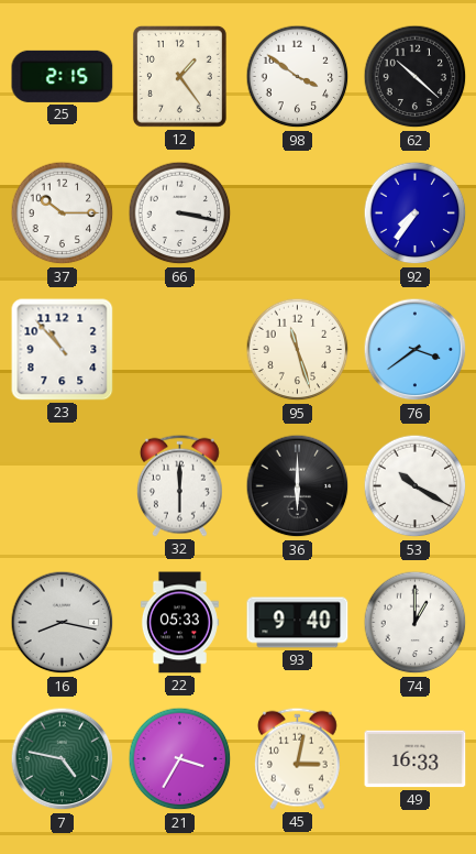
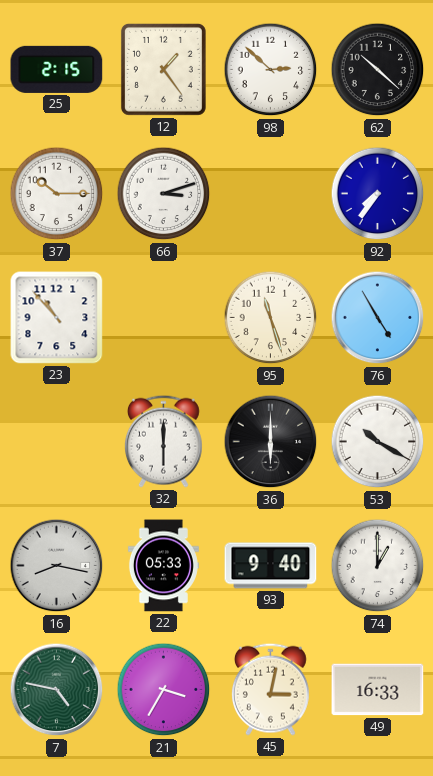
98: 3:51 -> 2:52
66: 3:17 -> 3:12
76: 3:39 -> 4:55
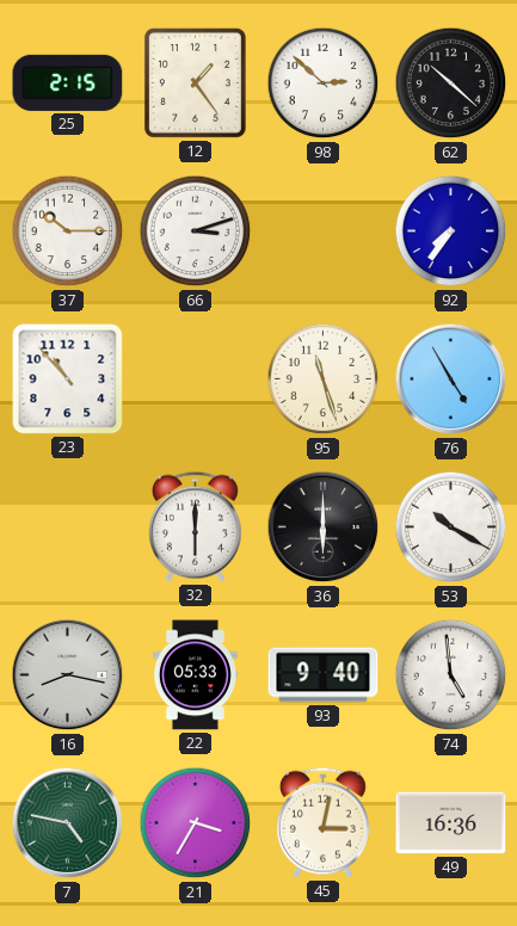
74: 1:00 -> 4:59
49: 16:33 -> 16:36
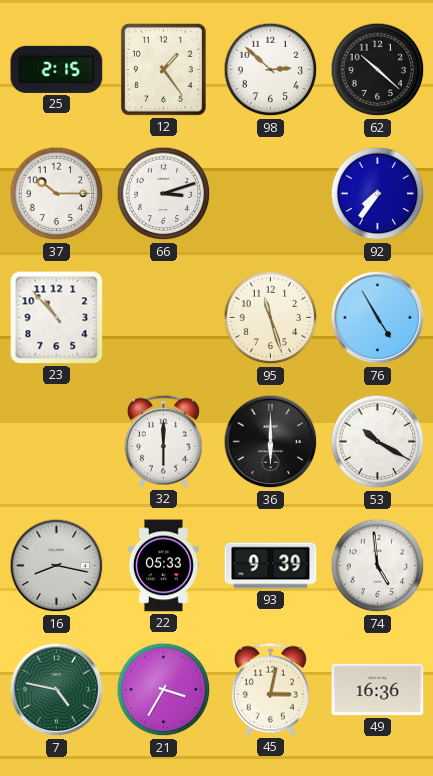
93: 9:40 -> 9:39
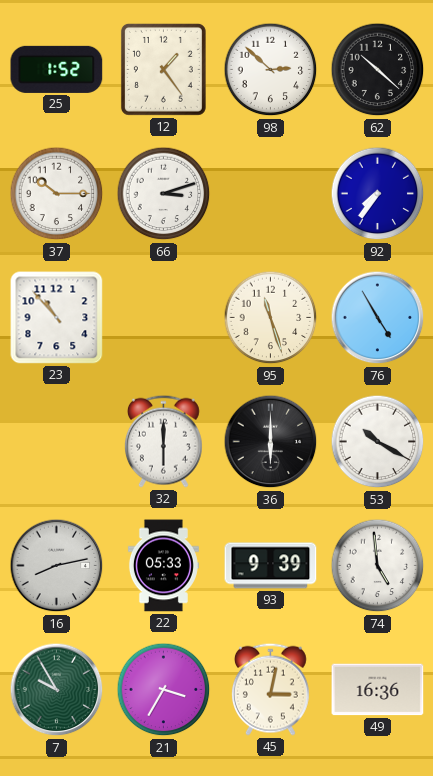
25: 2:15 -> 1:52
16: 8:17 -> 8:13
7: 4:47 -> 9:55
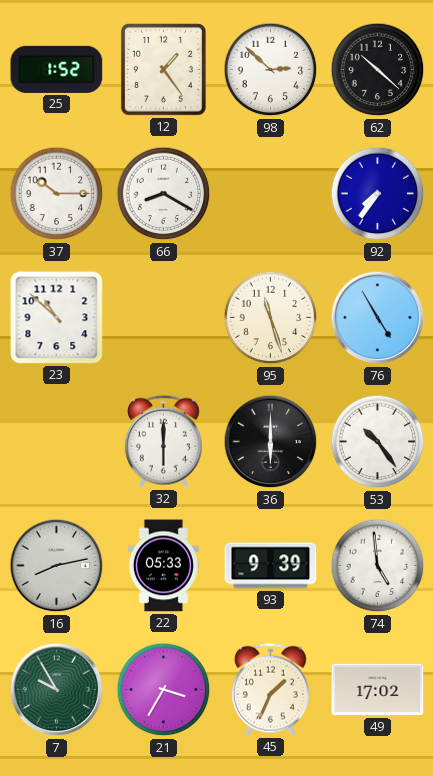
66: 3:12 -> 8:20
23: 10:53 -> 10:52
53: 10:20 -> 10:24
45: 3:02 -> 1:34
49: 16:36 -> 17:02
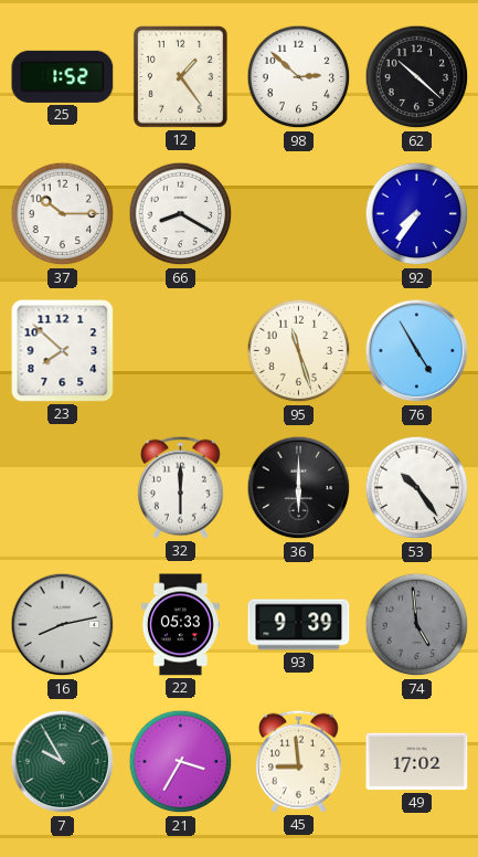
23: 10:52 -> 7:52
74 dial: white -> grey
45: 1:34 -> 8:59
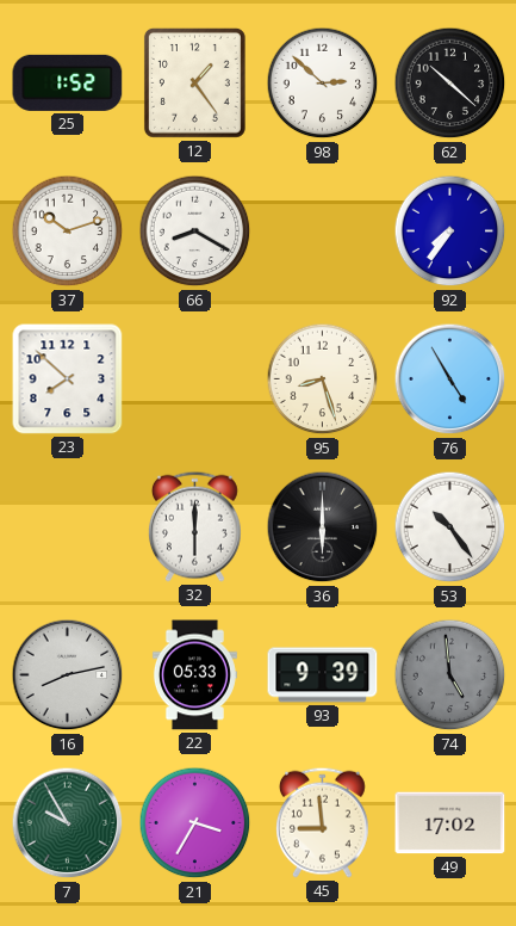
37: 10:15 -> 10:12
95: 11:27 -> 8:27
